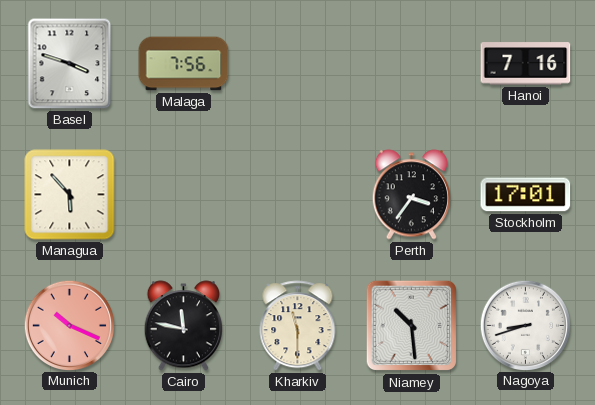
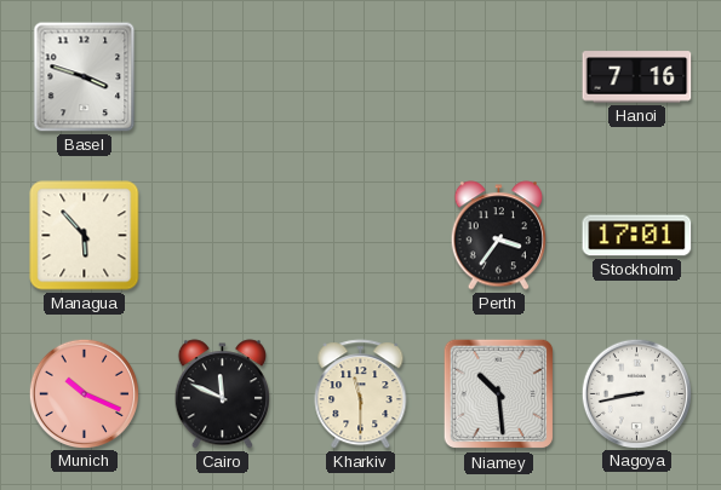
Malaga: 7:56 -> none
Cairo: 11:47 -> 11:49
Nagoya: 8:42 -> 8:43
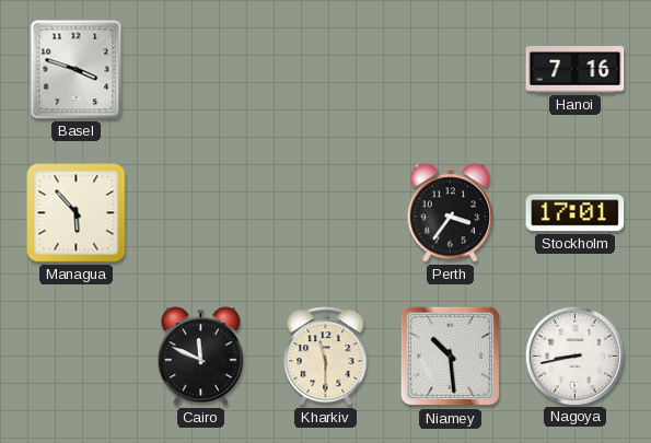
Munich: 10:19 -> none
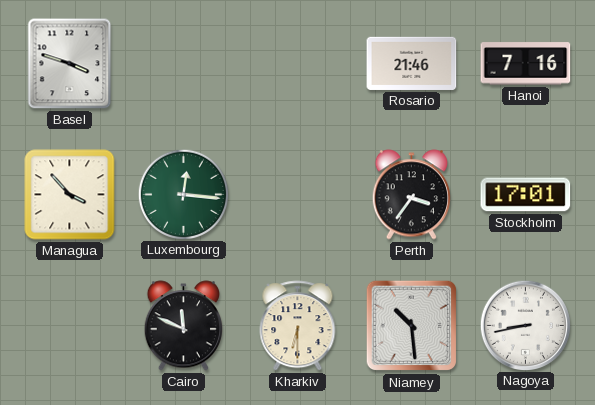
Rosario: none -> 21:46
Managua: 5:53 -> 3:53
Luxembourg: none -> 12:16
Kharkiv: 11:30 -> 6:30
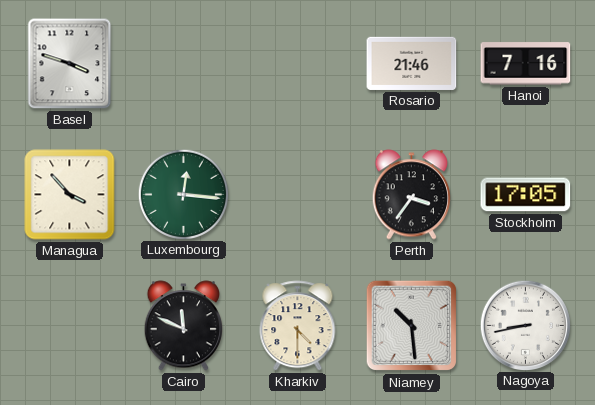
Stockholm: 17:01 -> 17:05
Kharkiv: 6:30 -> 4:30
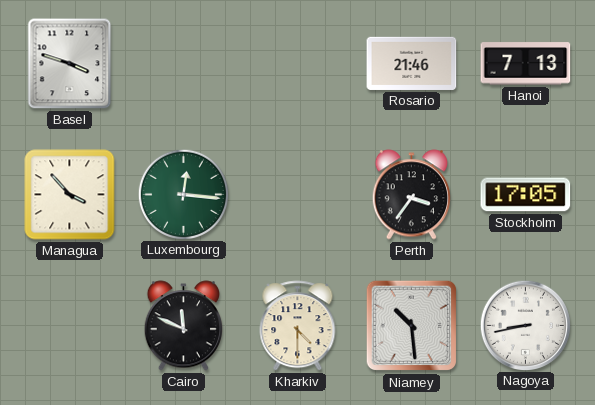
Hanoi: 7:16 -> 7:13
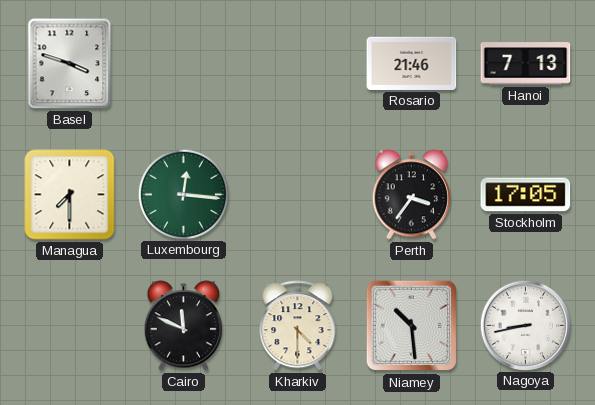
Managua: 3:53 -> 7:30
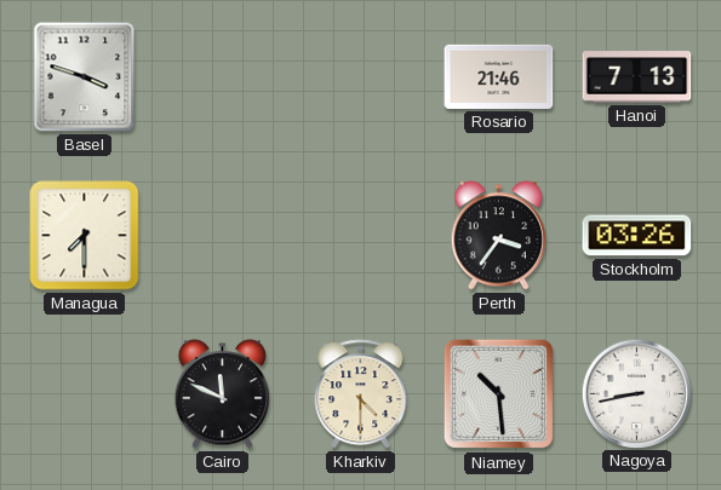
Luxembourg: 12:16 -> none
Stockholm: 17:05 -> 03:26
